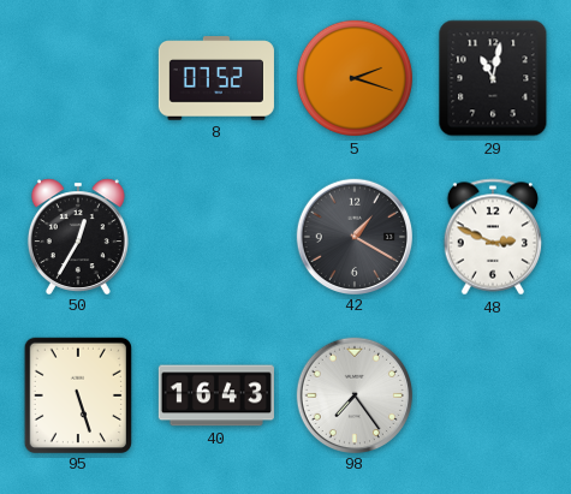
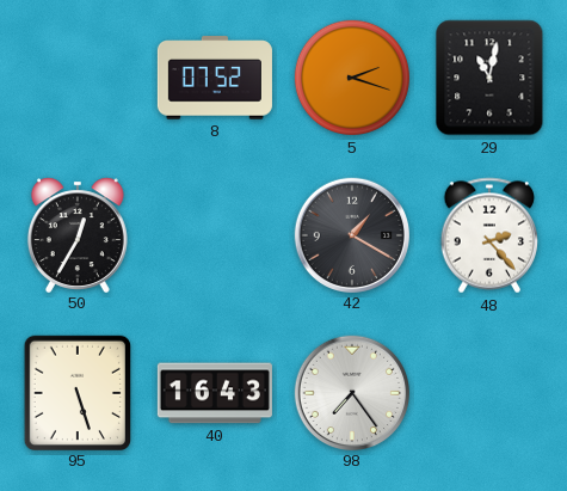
48: 2:49 -> 2:23
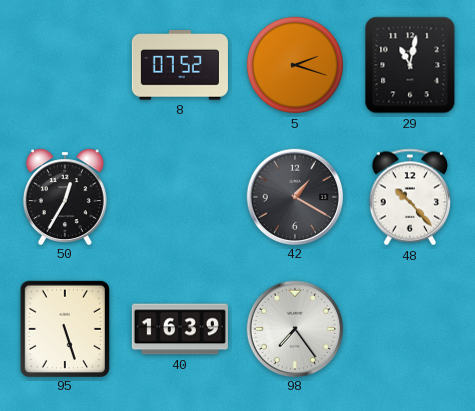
48: 2:23 -> 10:23
40: 16:43 -> 16:39
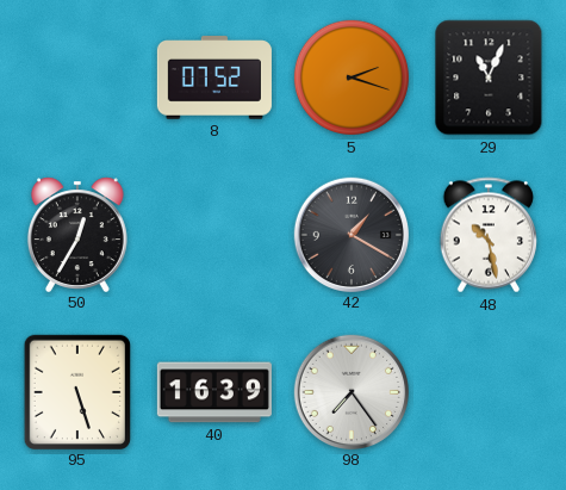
29: 11:02 -> 11:04
48: 10:23 -> 10:28
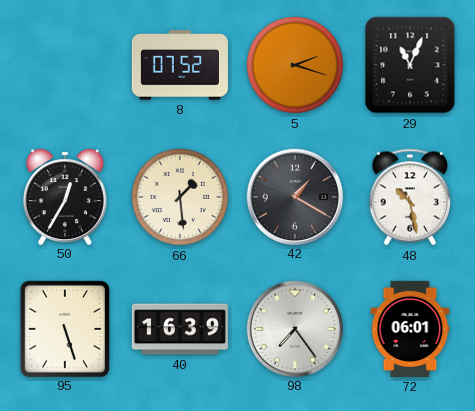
66: none -> 1:29
72: none -> 06:01
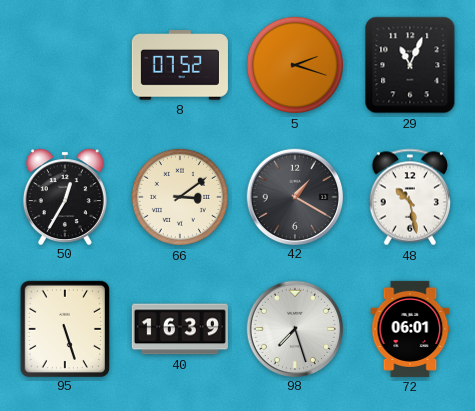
66: 1:29 -> 3:09
98: 7:24 -> 7:27
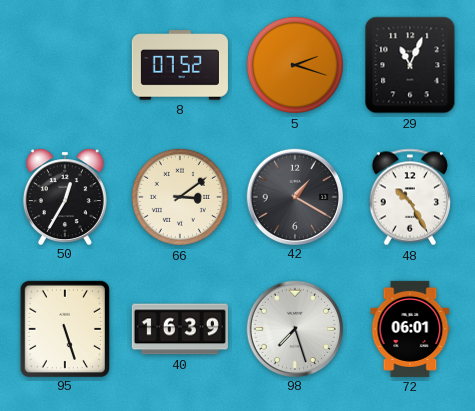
48: 10:28 -> 10:25
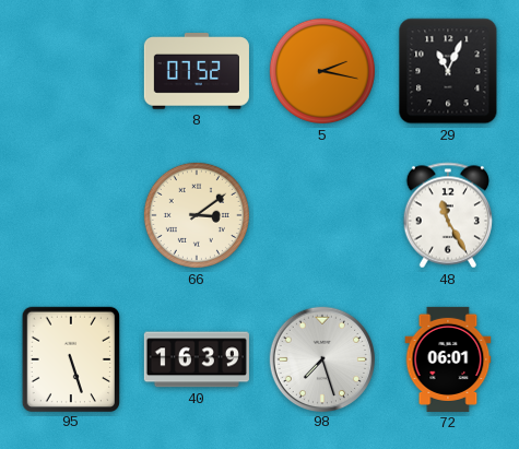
5: 2:18 -> 2:17
50: 12:35 -> none
42: 1:20 -> none
48: 10:25 -> 11:25
